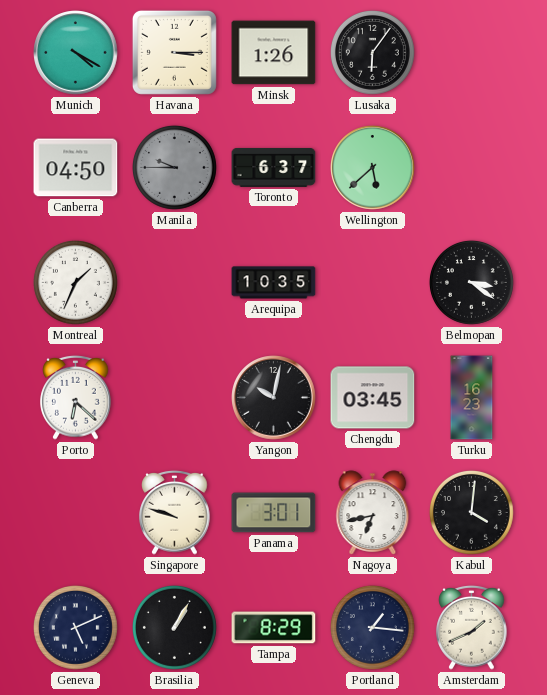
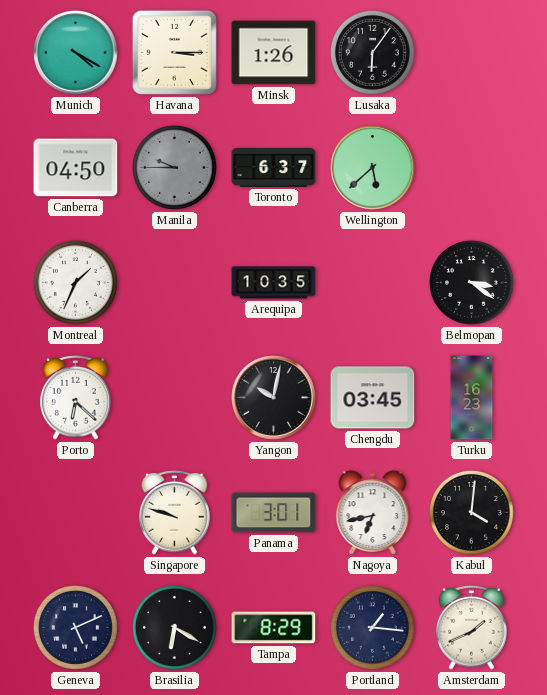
Brasilia: 1:05 -> 6:20
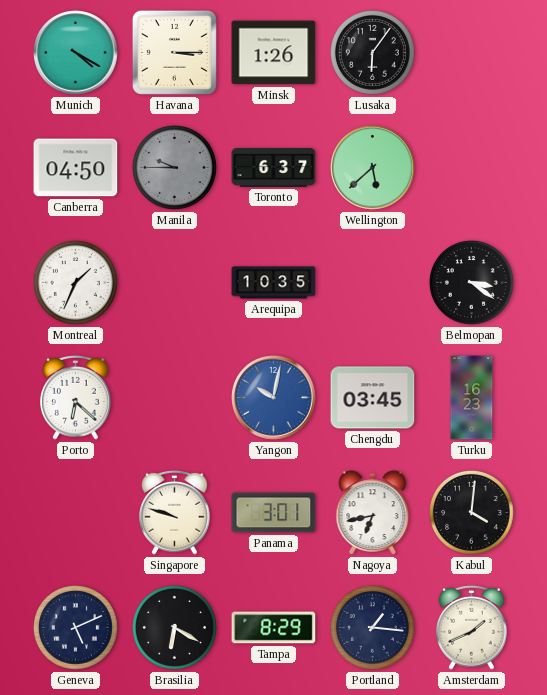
Yangon dial: black -> blue
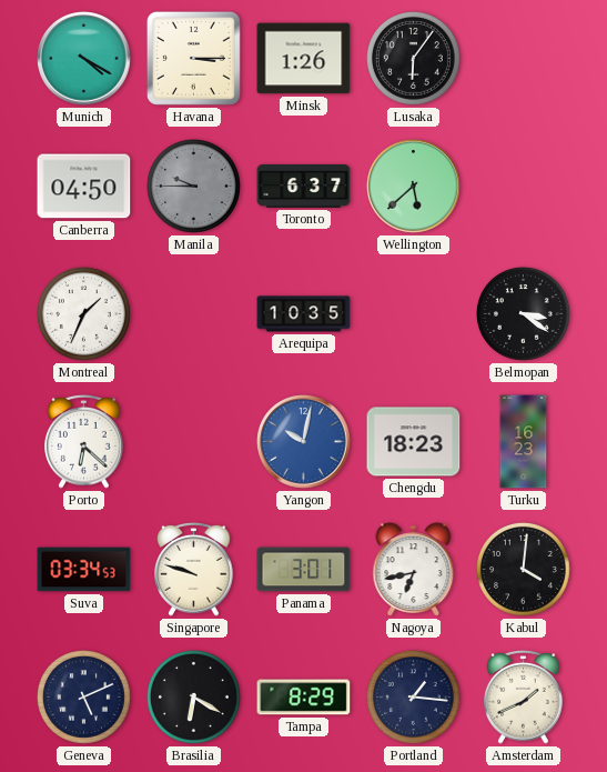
Chengdu: 03:45 -> 18:23
Suva: none -> 03:34
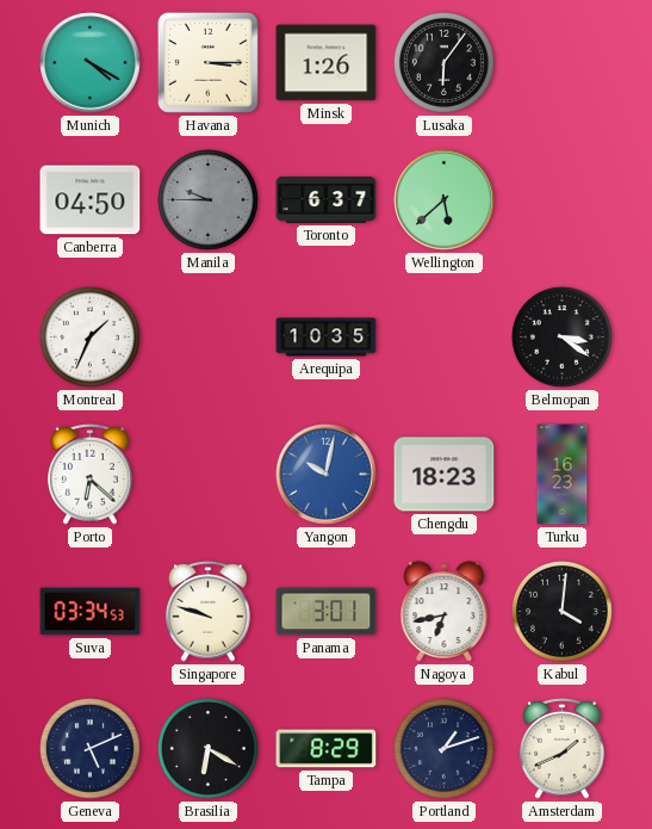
Portland: 1:16 -> 1:12
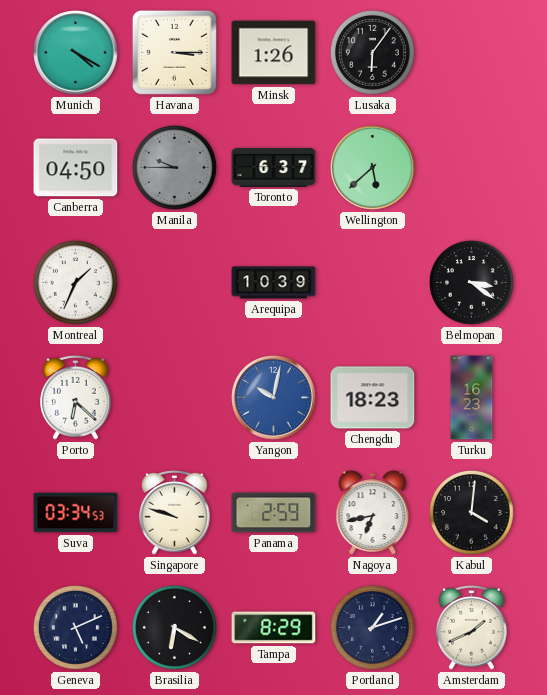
Arequipa: 10:35 -> 10:39
Panama: 3:01 -> 2:59
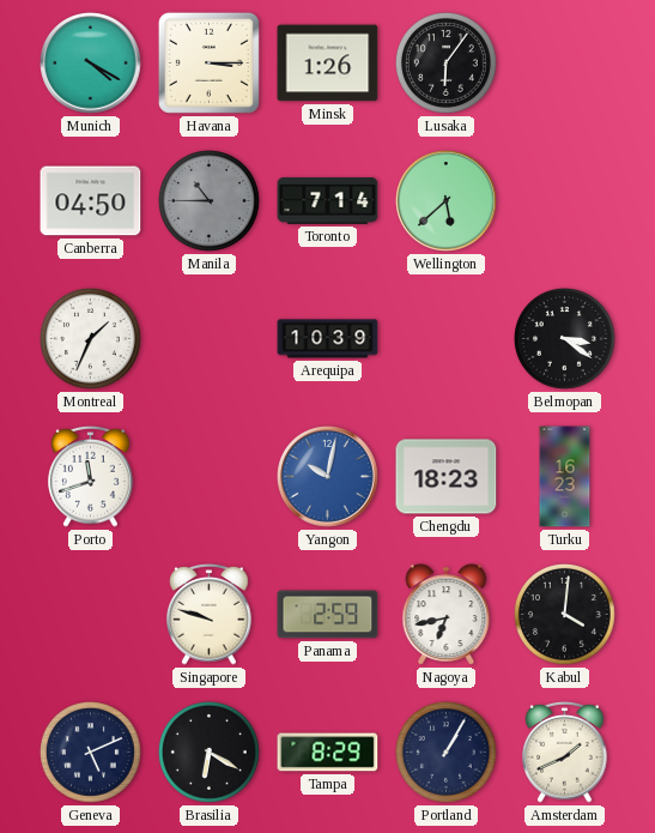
Manila: 9:45 -> 10:45
Toronto: 6:37 -> 7:14
Porto: 6:22 -> 11:42
Suva: 03:34 -> none
Portland: 1:12 -> 1:05
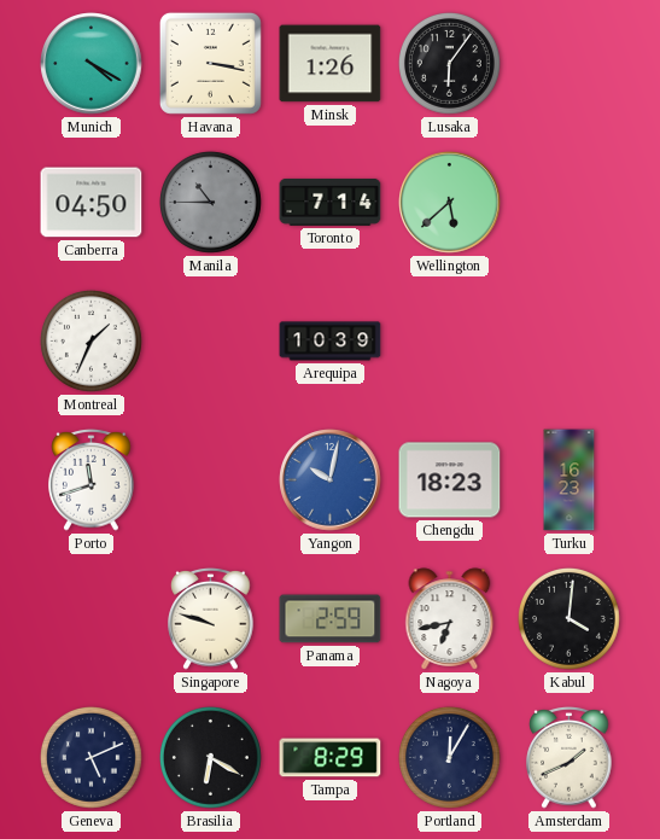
Havana: 3:15 -> 3:17
Belmopan: 3:21 -> none
Portland: 1:05 -> 12:05
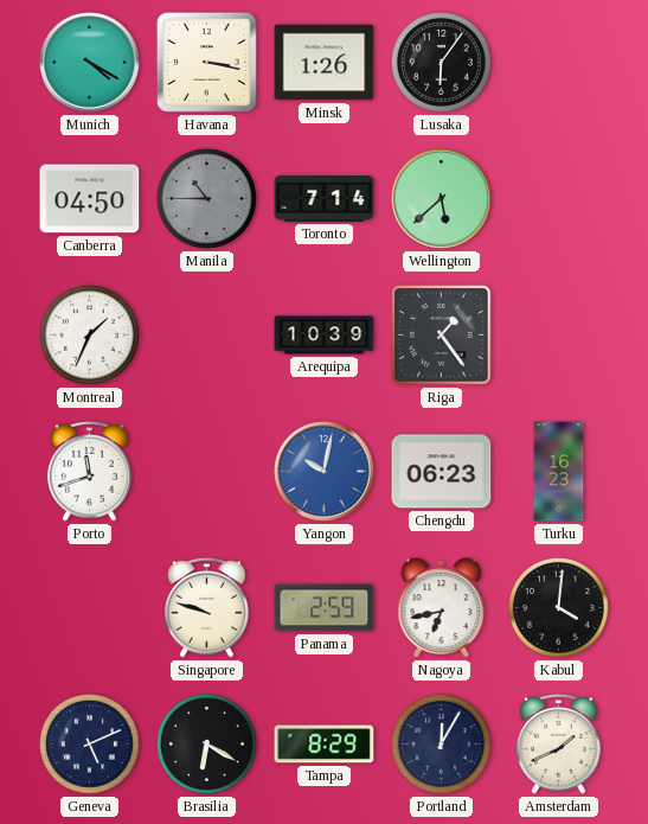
Riga: none -> 1:24
Chengdu: 18:23 -> 06:23
